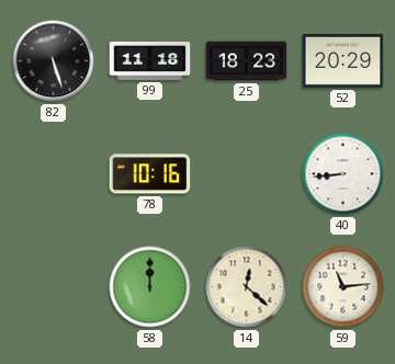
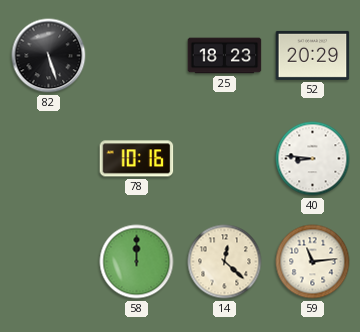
99: 11:18 -> none
40: 8:44 -> 8:46
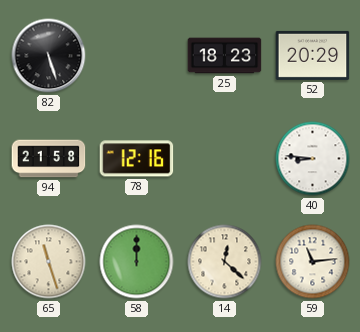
94: none -> 21:58
78: 10:16 -> 12:16
65: none -> 11:27
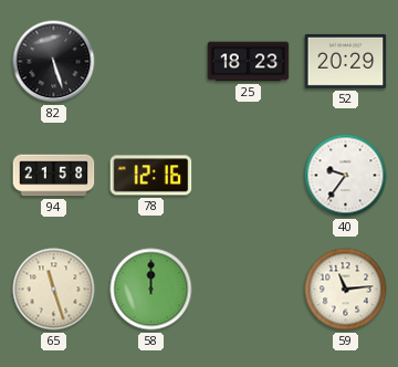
40: 8:46 -> 9:36
14: 12:22 -> none
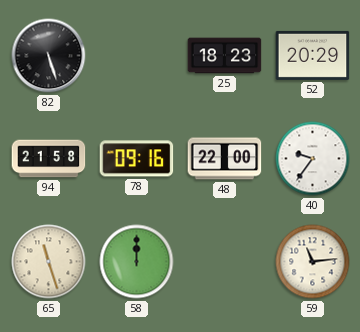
78: 12:16 -> 09:16
48: none -> 22:00
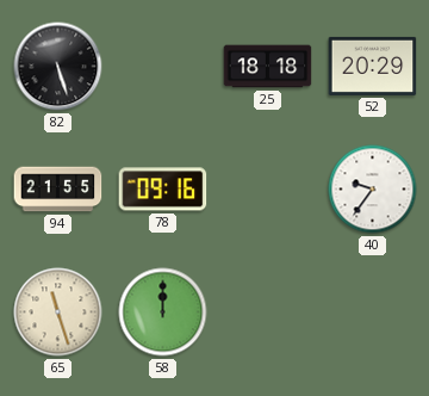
25: 18:23 -> 18:18
94: 21:58 -> 21:55
48: 22:00 -> none
59: 11:14 -> none
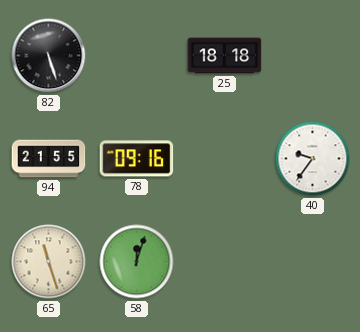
52: 20:29 -> none
58: 12:00 -> 12:03
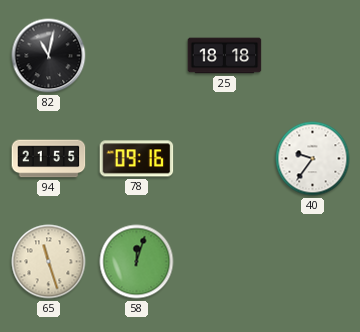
82: 5:27 -> 11:02
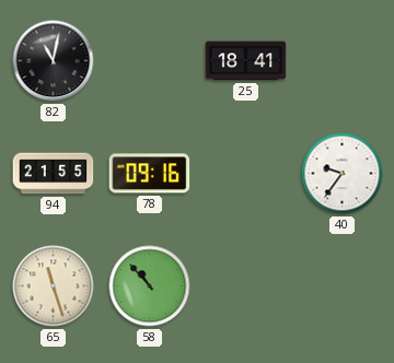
25: 18:18 -> 18:41
58: 12:03 -> 10:53
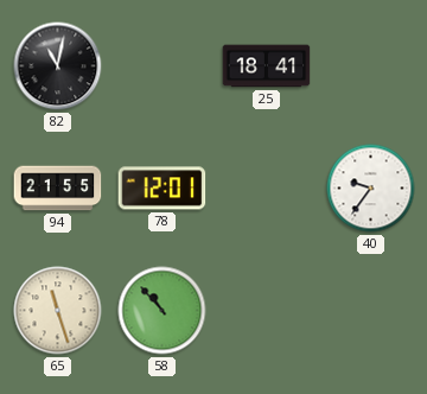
78: 09:16 -> 12:01
